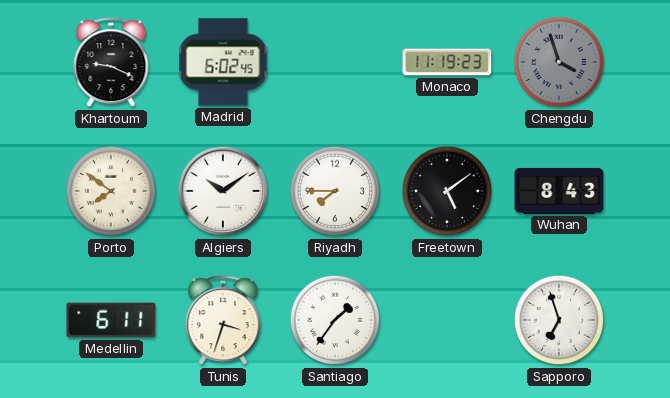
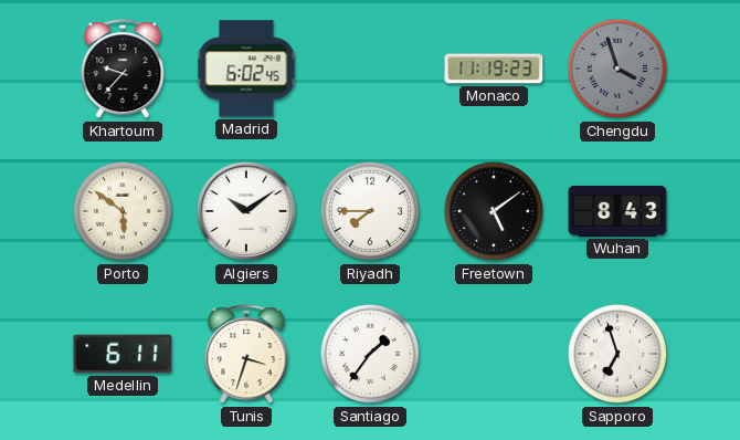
Khartoum: 9:19 -> 9:37
Porto: 7:51 -> 5:51
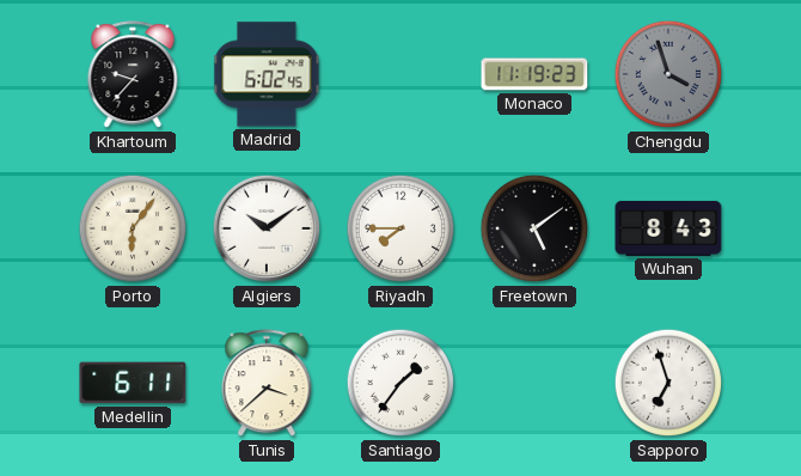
Porto: 5:51 -> 6:06
Tunis: 3:33 -> 3:38
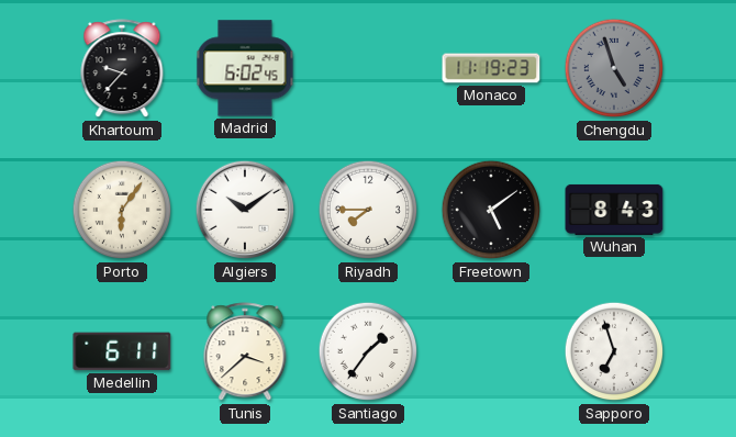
Chengdu: 3:57 -> 4:57
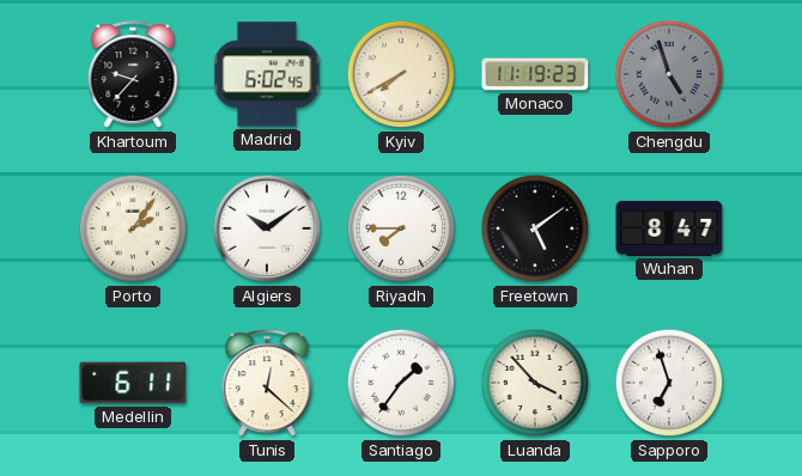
Kyiv: none -> 7:40
Porto: 6:06 -> 2:06
Wuhan: 8:43 -> 8:47
Tunis: 3:38 -> 12:22
Luanda: none -> 3:53
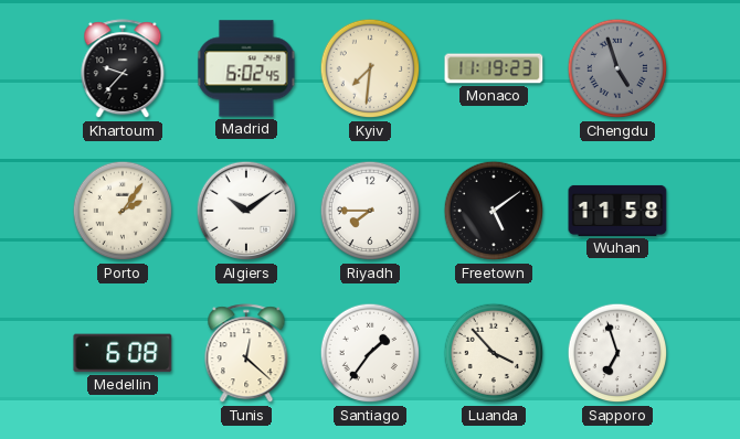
Kyiv: 7:40 -> 7:31
Wuhan: 8:47 -> 11:58
Medellin: 6:11 -> 6:08
